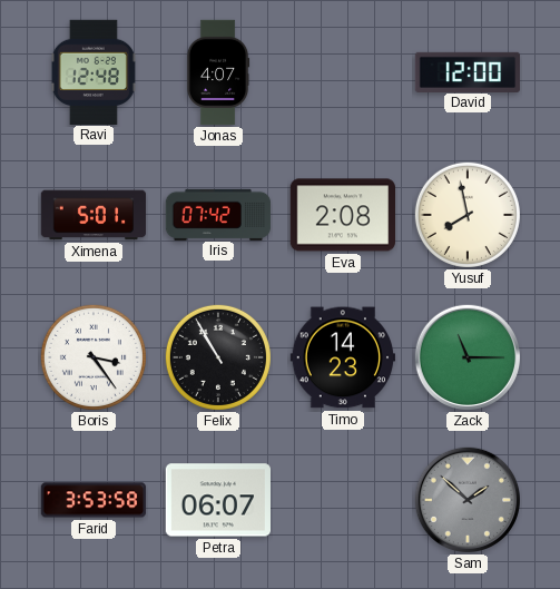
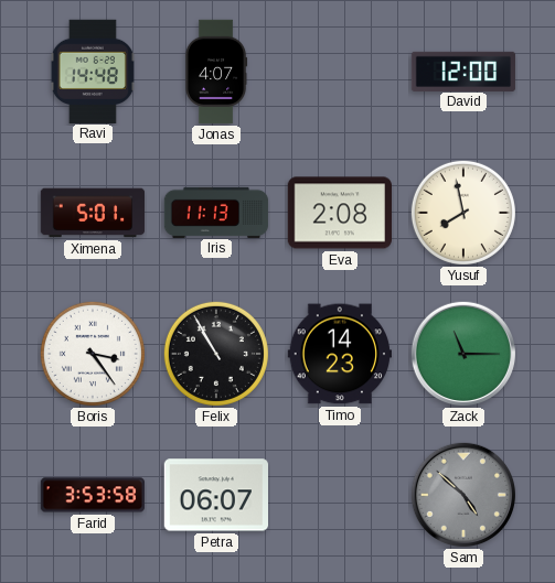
Ravi: 12:48 -> 14:48
Iris: 07:42 -> 11:13
Sam: 1:52 -> 4:52
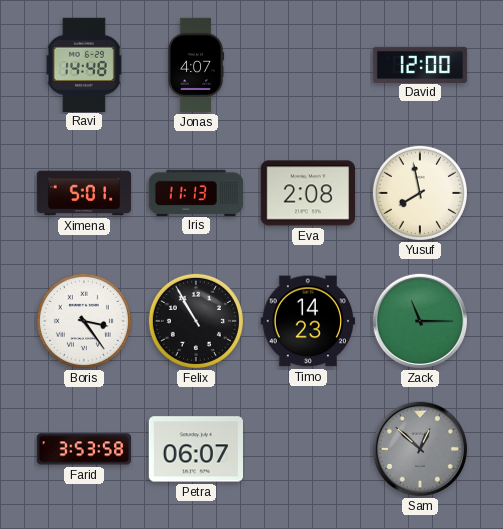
Sam: 4:52 -> 12:52
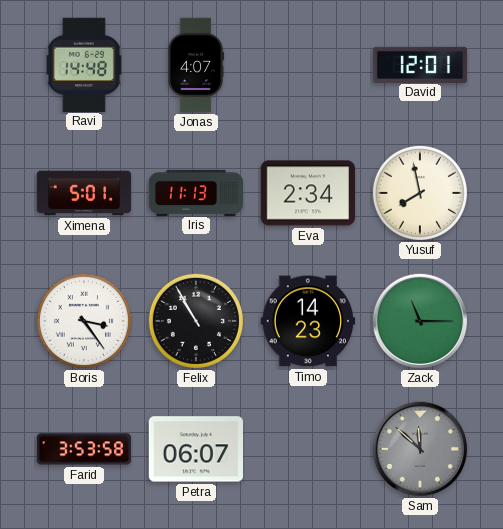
David: 12:00 -> 12:01
Eva: 2:08 -> 2:34
Sam: 12:52 -> 11:52
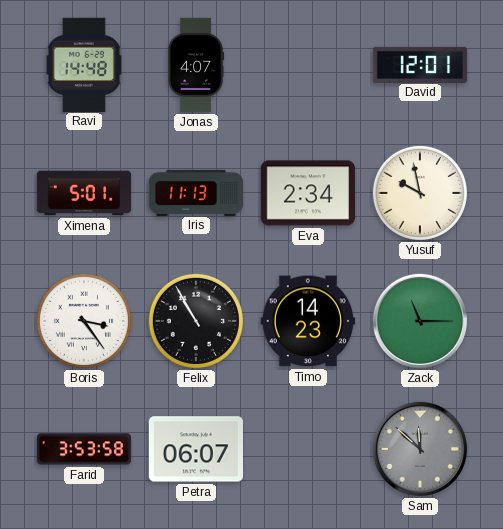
Yusuf: 7:58 -> 9:58
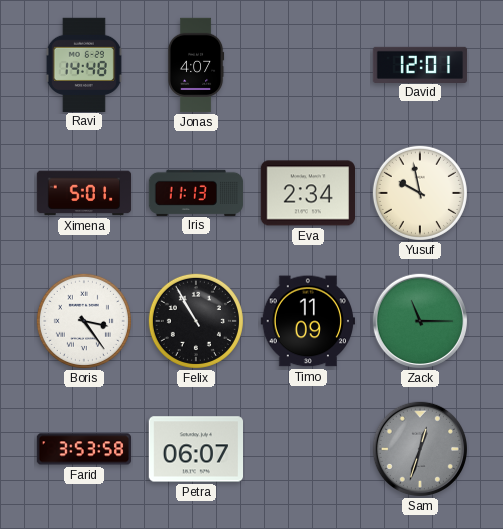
Timo: 14:23 -> 11:09
Sam: 11:52 -> 12:33
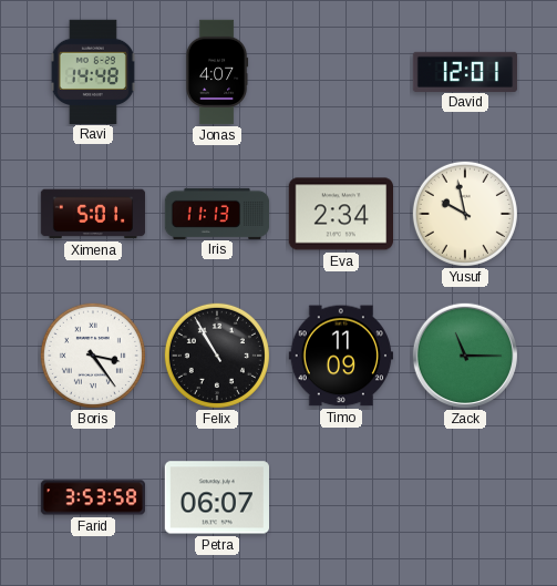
Sam: 12:33 -> none
